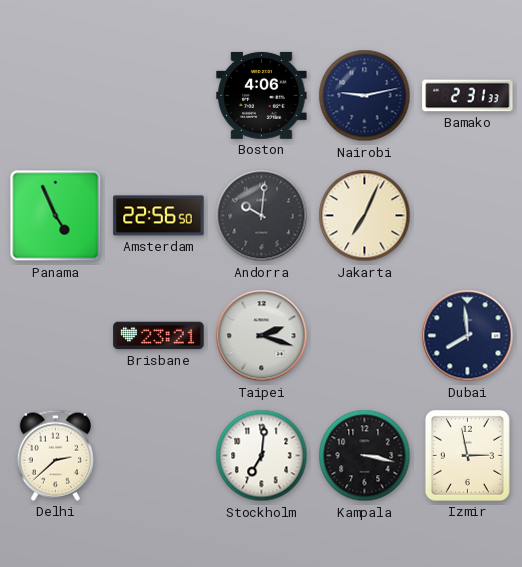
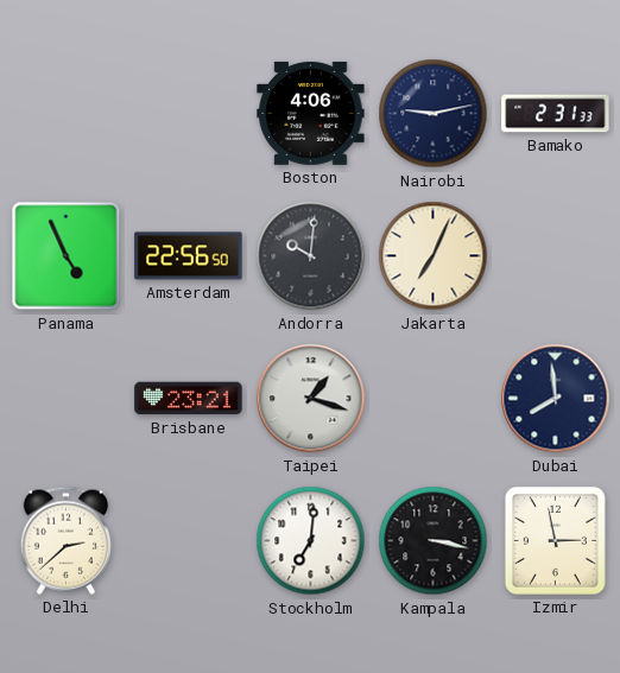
Taipei: 2:18 -> 1:18
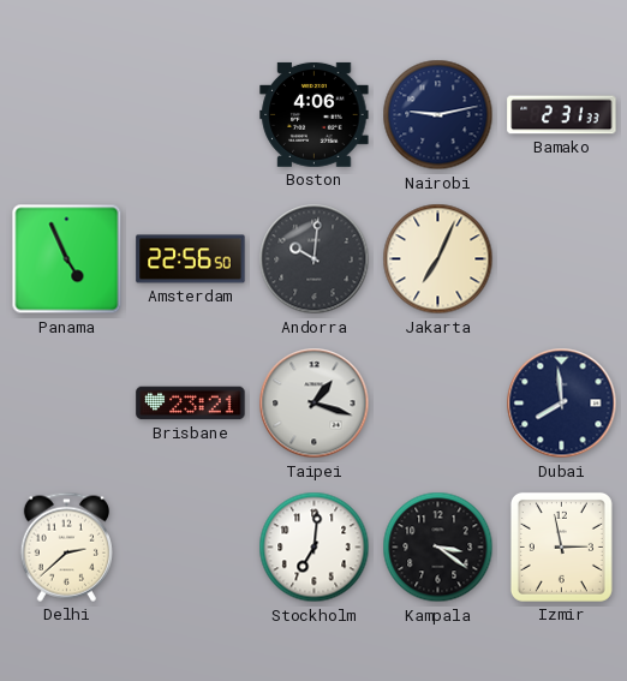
Kampala: 3:17 -> 3:21
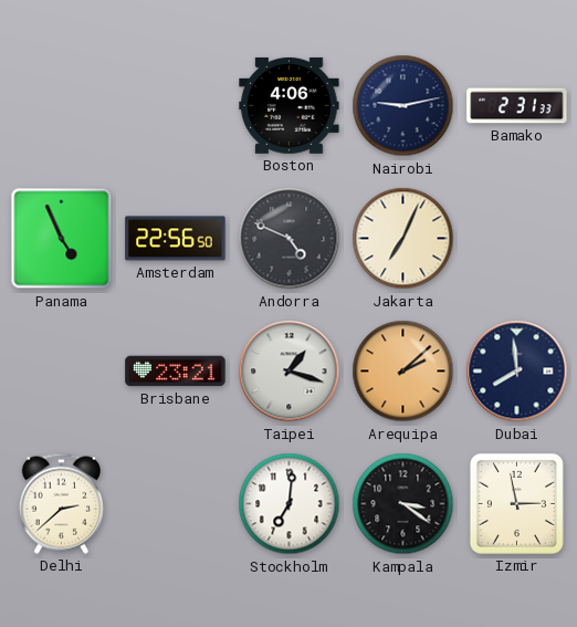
Andorra: 10:01 -> 4:49
Arequipa: none -> 2:08
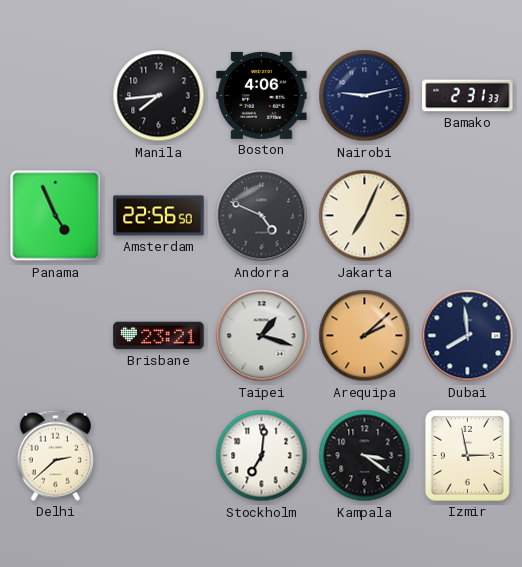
Manila: none -> 7:44
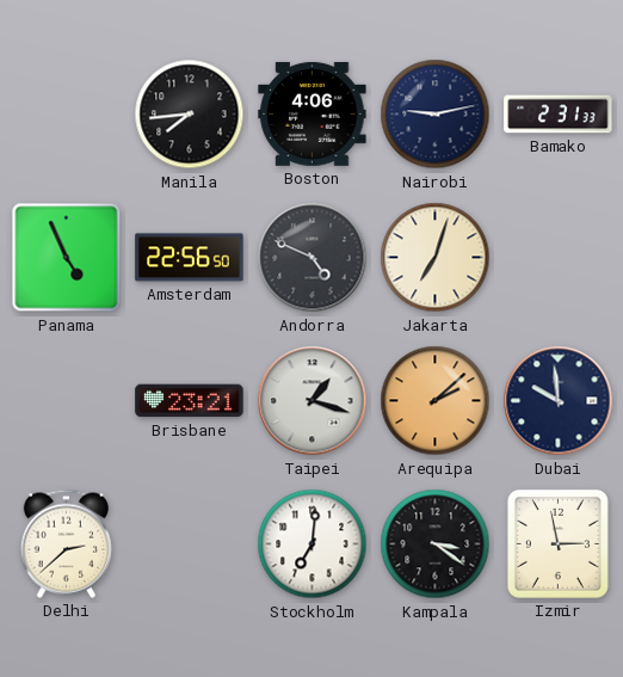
Jakarta: 7:04 -> 7:03
Dubai: 7:59 -> 9:59
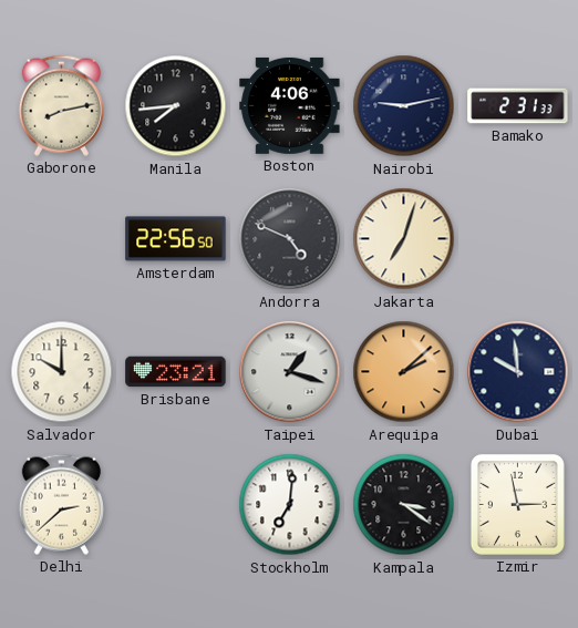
Gaborone: none -> 8:13
Panama: 4:56 -> none
Salvador: none -> 10:00
